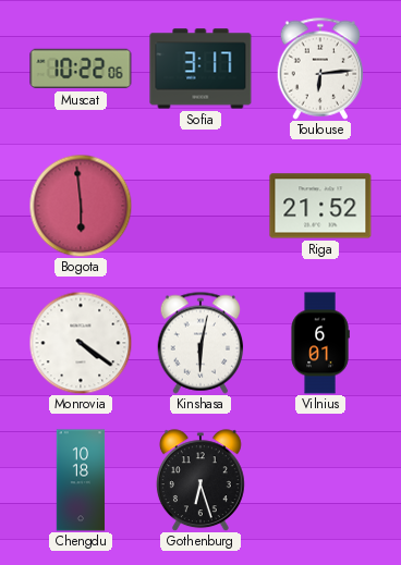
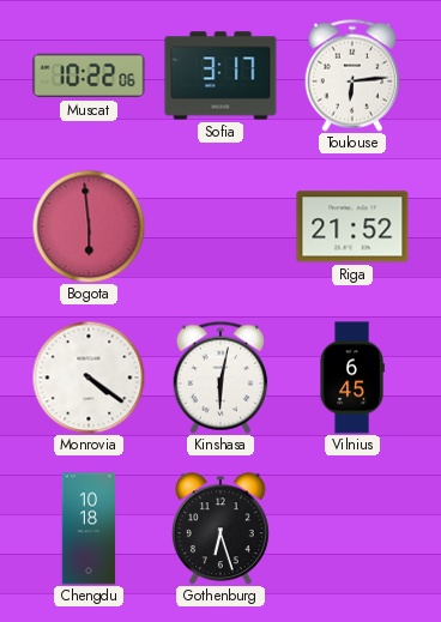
Vilnius: 6:01 -> 6:45
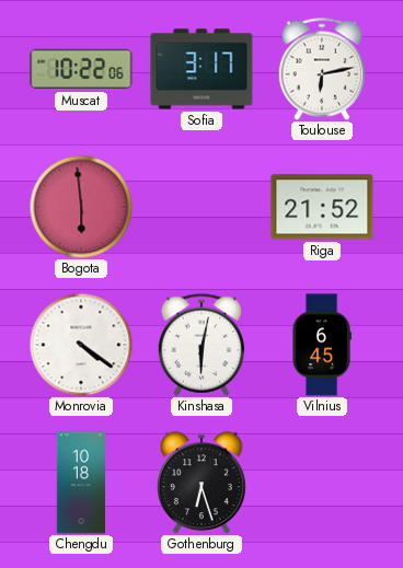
Toulouse: 6:14 -> 6:13
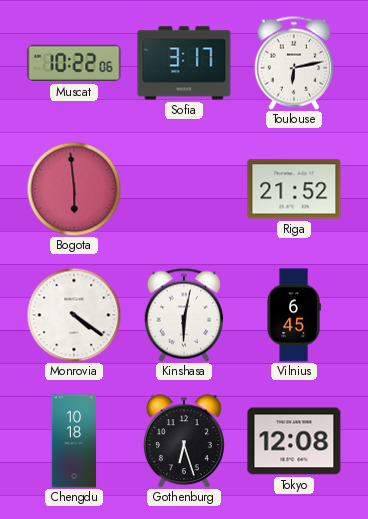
Tokyo: none -> 12:08
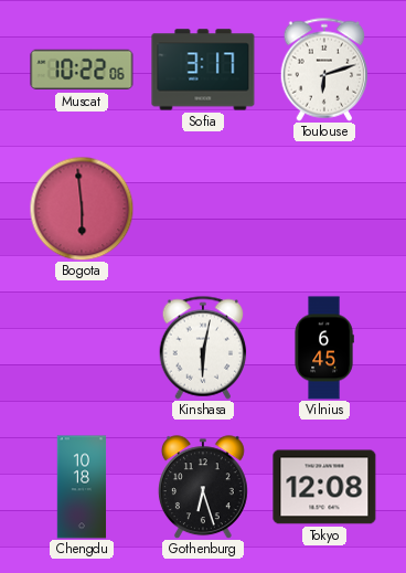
Toulouse: 6:13 -> 6:12
Riga: 21:52 -> none
Monrovia: 4:21 -> none
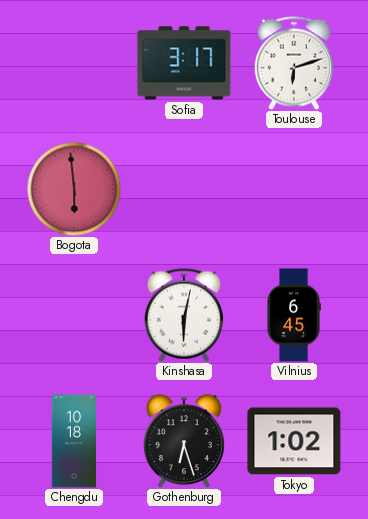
Muscat: 10:22 -> none
Tokyo: 12:08 -> 1:02
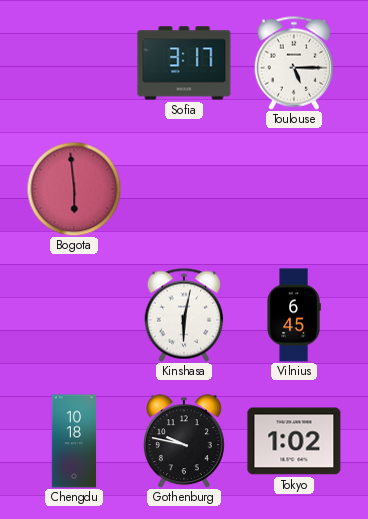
Toulouse: 6:12 -> 5:15
Gothenburg: 6:27 -> 9:47
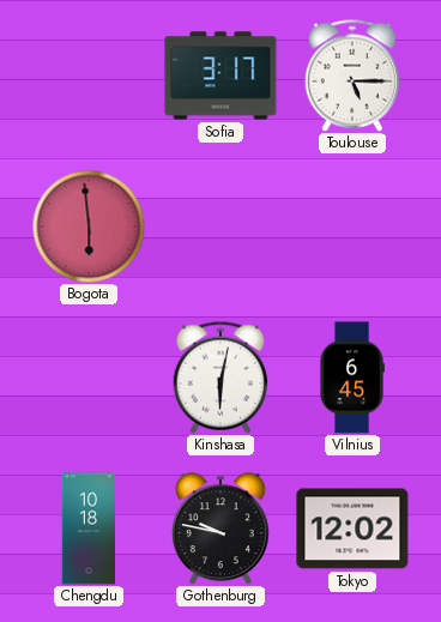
Tokyo: 1:02 -> 12:02
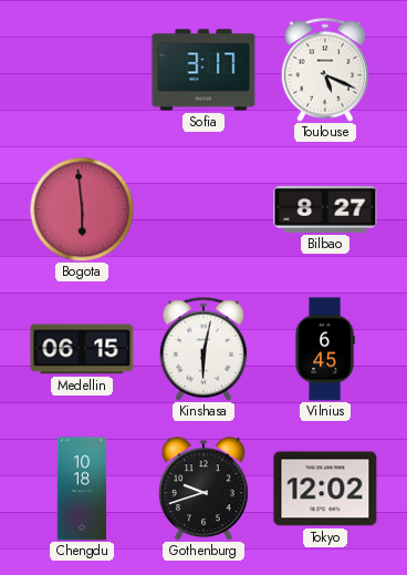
Toulouse: 5:15 -> 5:19
Bilbao: none -> 8:27
Medellin: none -> 06:15
Gothenburg: 9:47 -> 9:42
